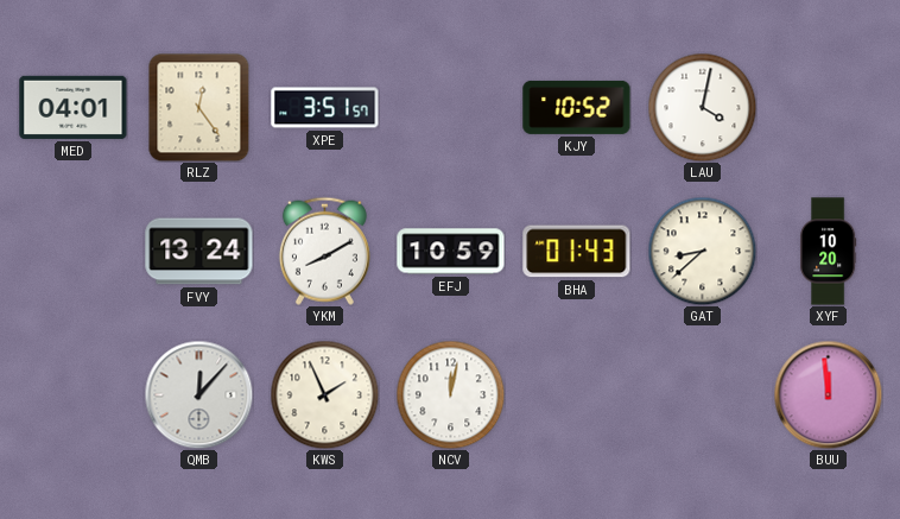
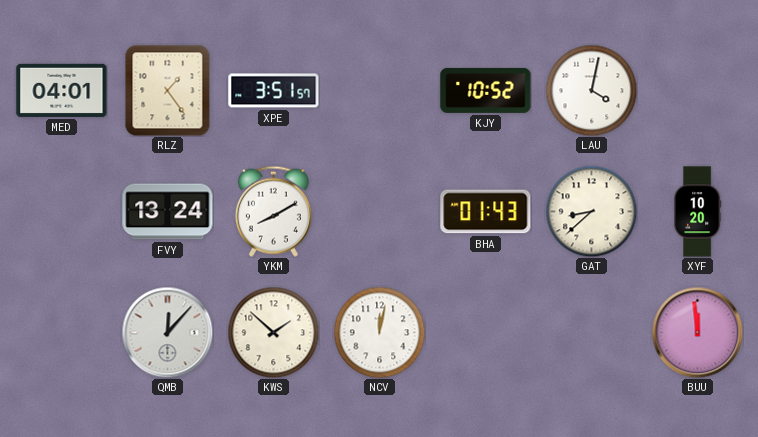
RLZ: 12:24 -> 1:24
EFJ: 10:59 -> none
KWS: 1:56 -> 1:52
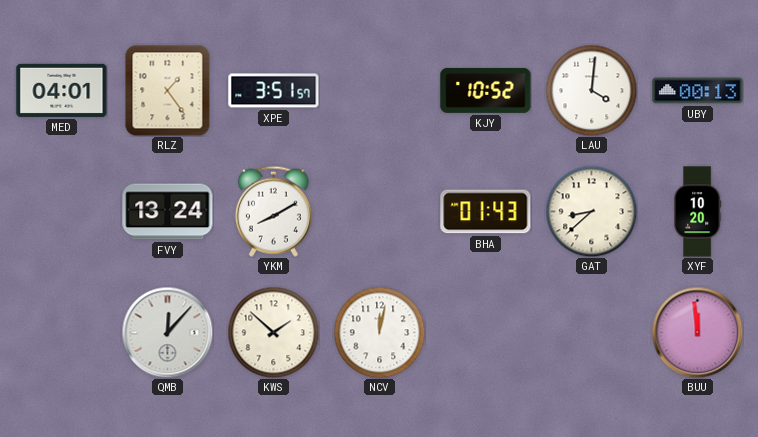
LAU: 4:02 -> 4:01
UBY: none -> 00:13
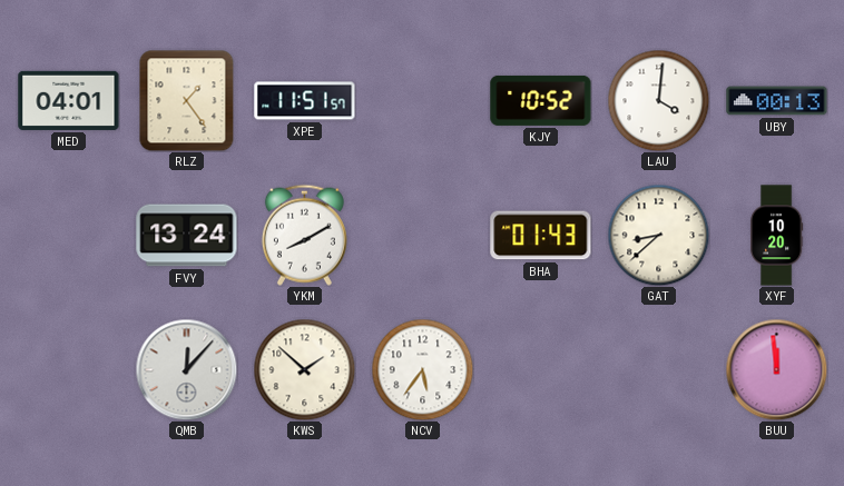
XPE: 3:51 -> 11:51
NCV: 12:02 -> 5:36
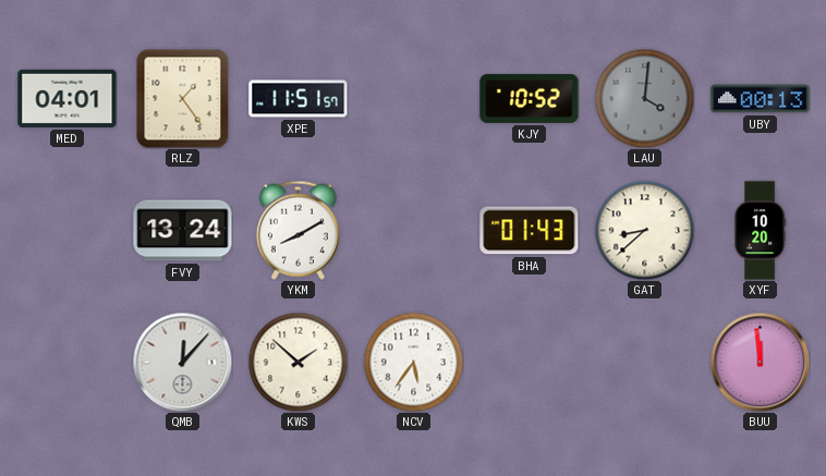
LAU dial: white -> grey
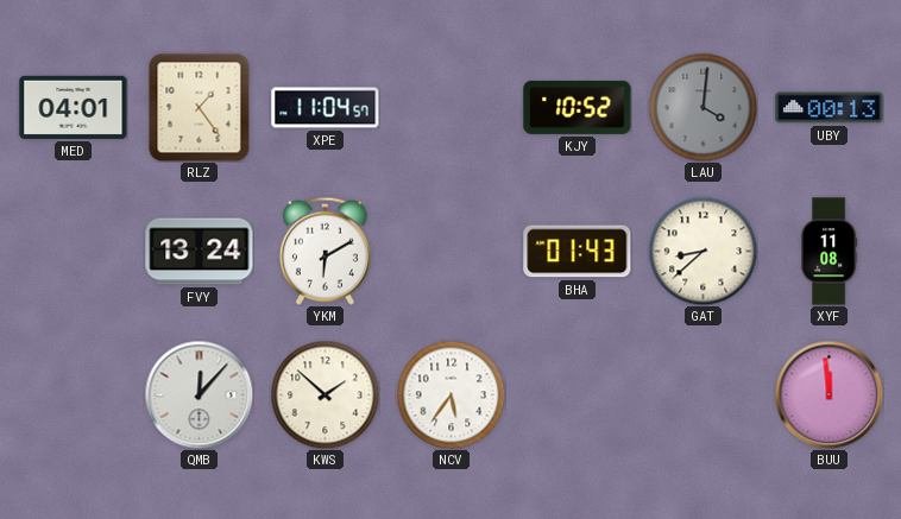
XPE: 11:51 -> 11:04
YKM: 8:10 -> 6:10
XYF: 10:20 -> 11:08
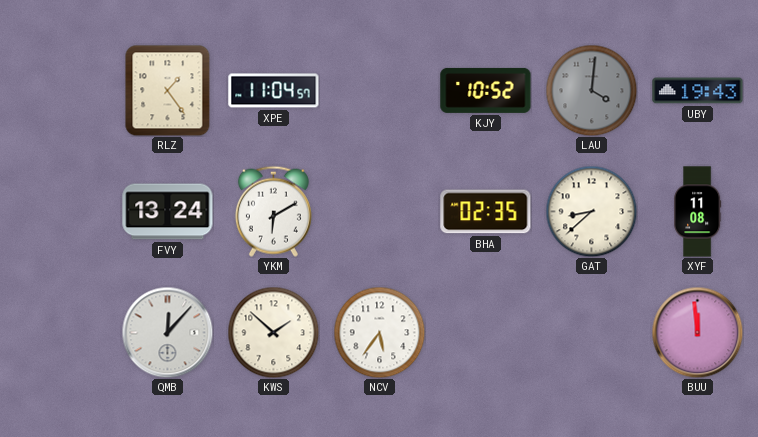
MED: 04:01 -> none
UBY: 00:13 -> 19:43
BHA: 01:43 -> 02:35
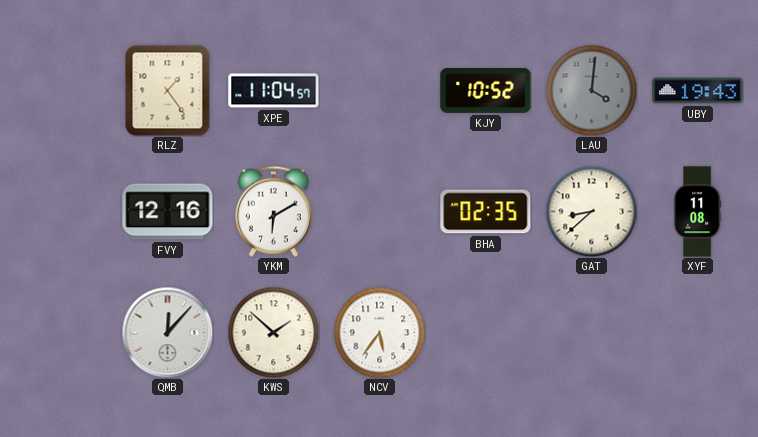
FVY: 13:24 -> 12:16
BUU: 11:59 -> none
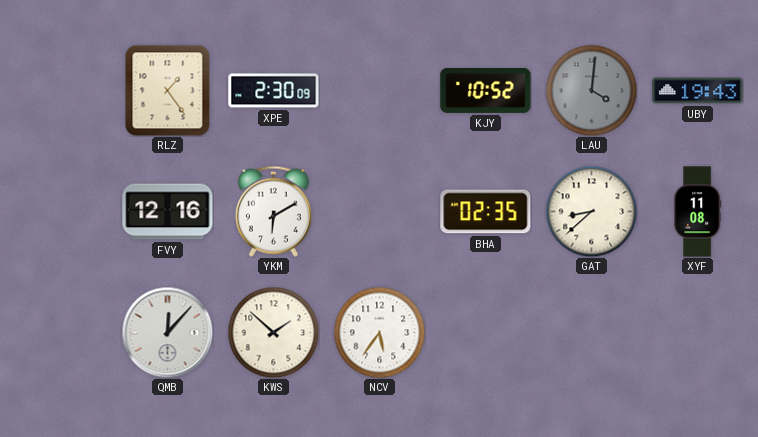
XPE: 11:04 -> 2:30
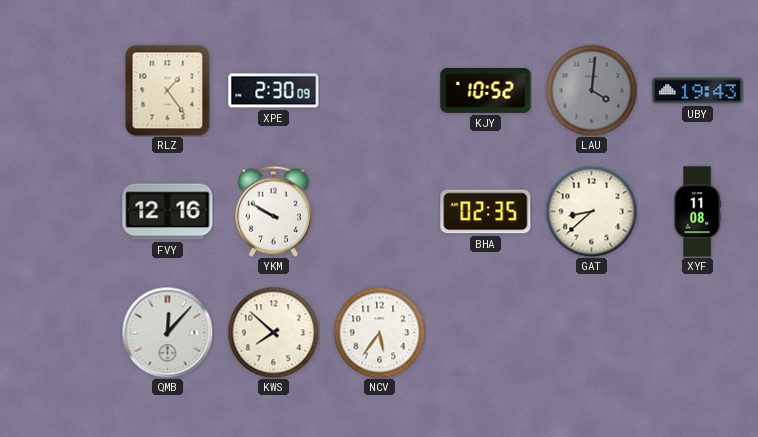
YKM: 6:10 -> 9:50
KWS: 1:52 -> 7:52
